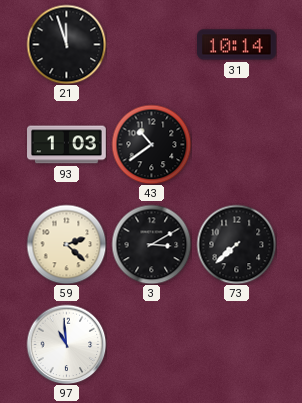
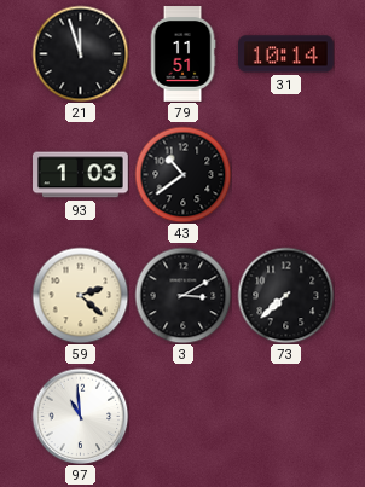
79: none -> 11:51
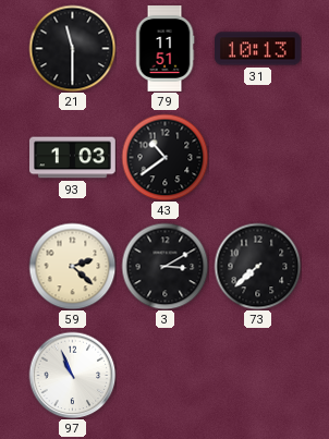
21: 11:57 -> 11:30
31: 10:14 -> 10:13
97: 10:59 -> 10:56
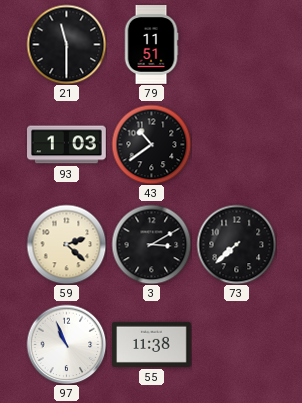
31: 10:13 -> none
55: none -> 11:38
